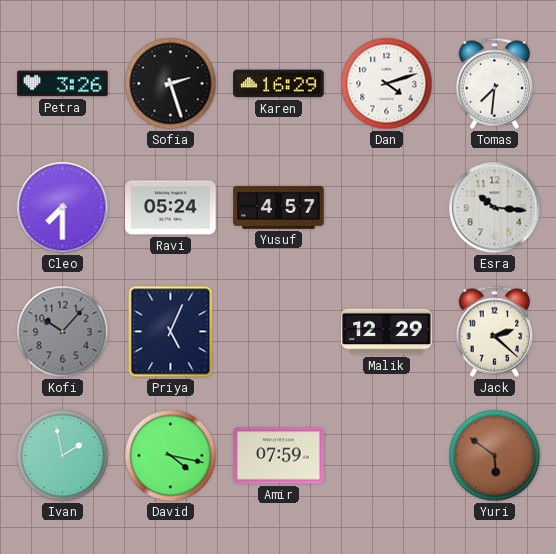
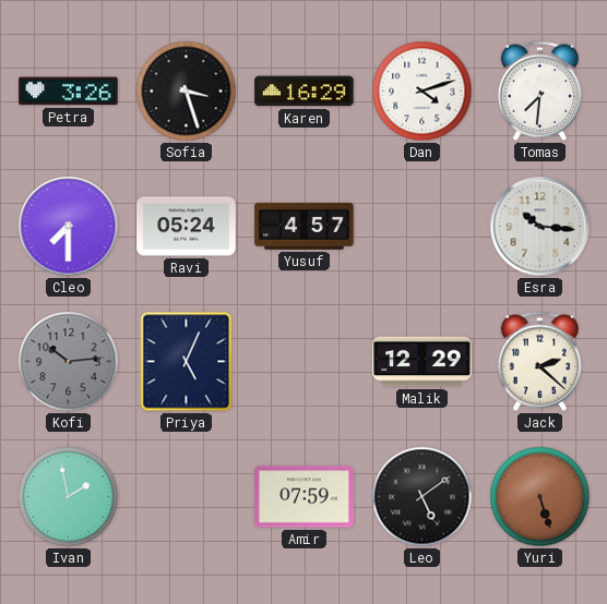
Sofia: 2:27 -> 3:27
Kofi: 10:07 -> 10:14
David: 4:17 -> none
Leo: none -> 5:09
Yuri: 5:51 -> 5:27
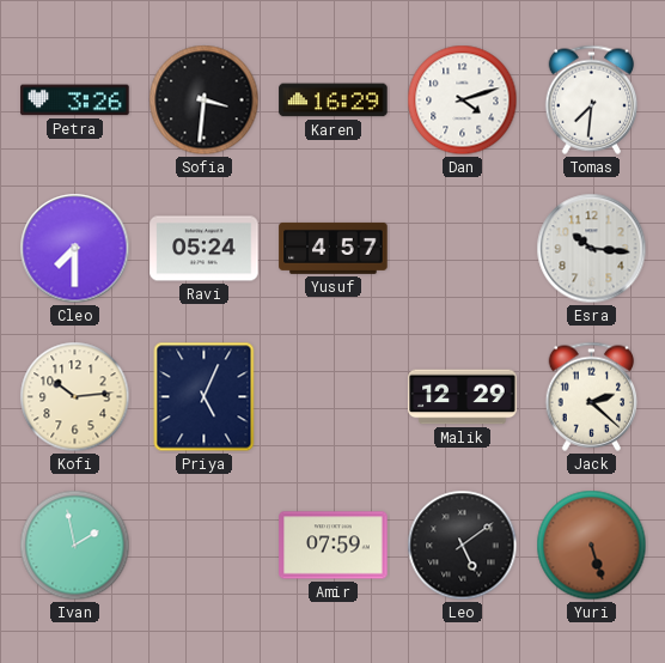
Sofia: 3:27 -> 3:31
Kofi dial: grey -> cream
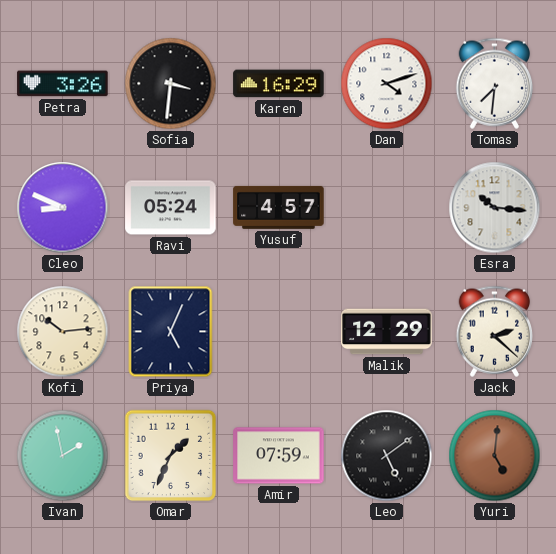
Cleo: 7:30 -> 8:49
Omar: none -> 1:34
Yuri: 5:27 -> 5:01
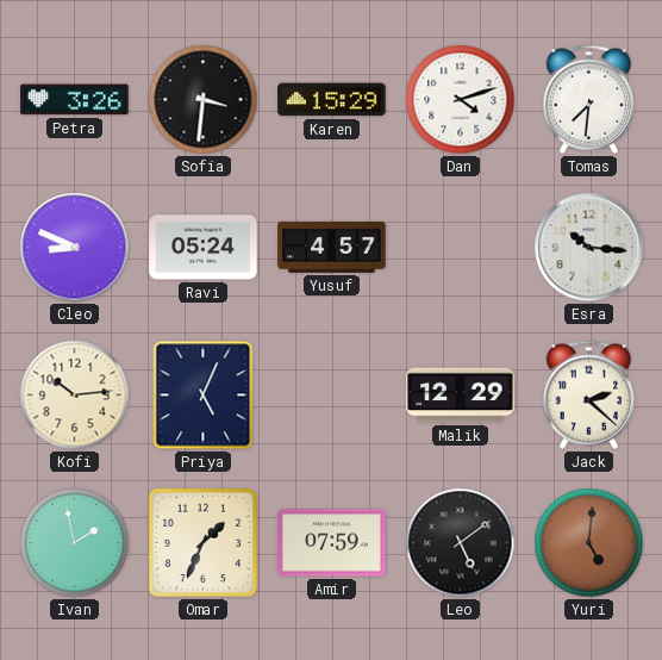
Karen: 16:29 -> 15:29
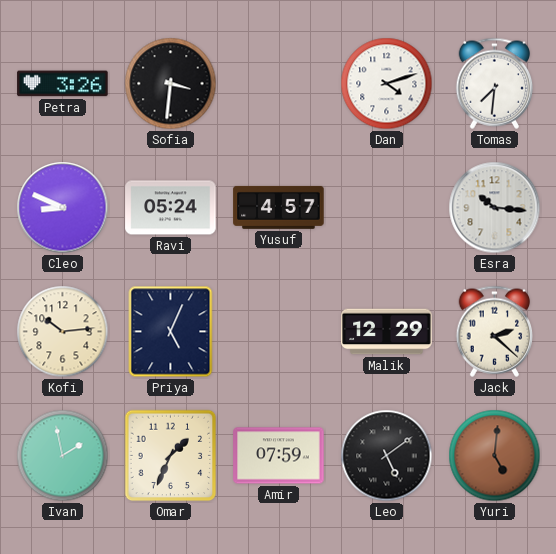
Karen: 15:29 -> none
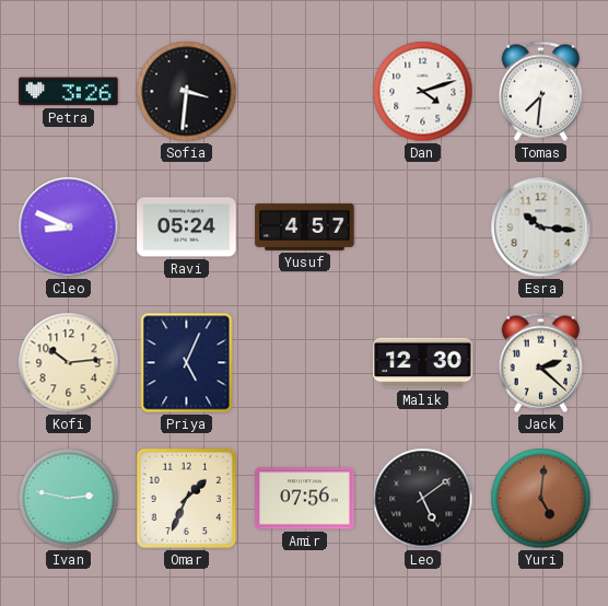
Malik: 12:29 -> 12:30
Ivan: 1:58 -> 2:47
Amir: 07:59 -> 07:56
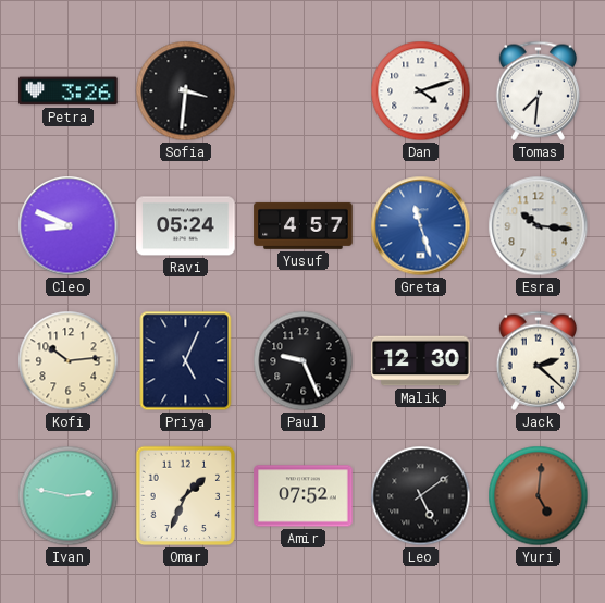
Greta: none -> 11:27
Paul: none -> 9:26
Amir: 07:56 -> 07:52
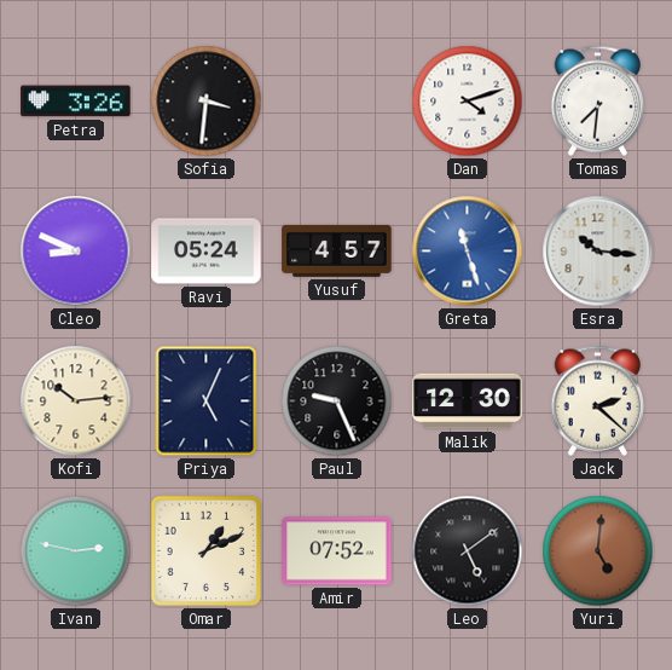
Omar: 1:34 -> 1:11
